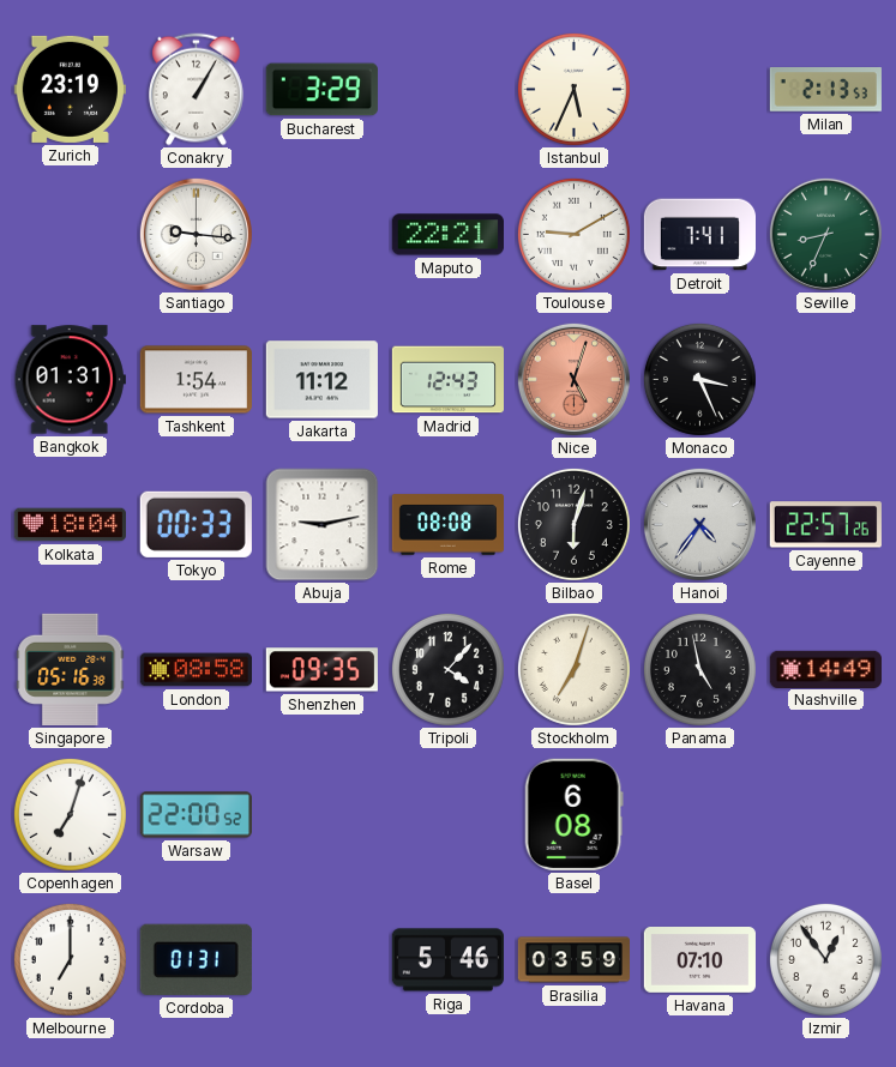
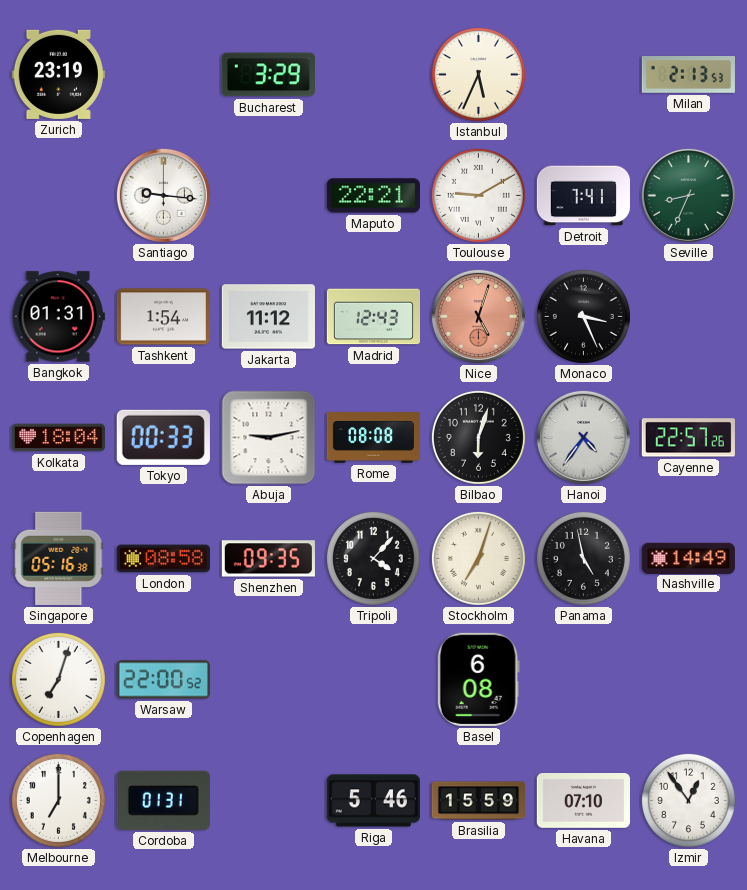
Conakry: 1:05 -> none
Brasilia: 03:59 -> 15:59
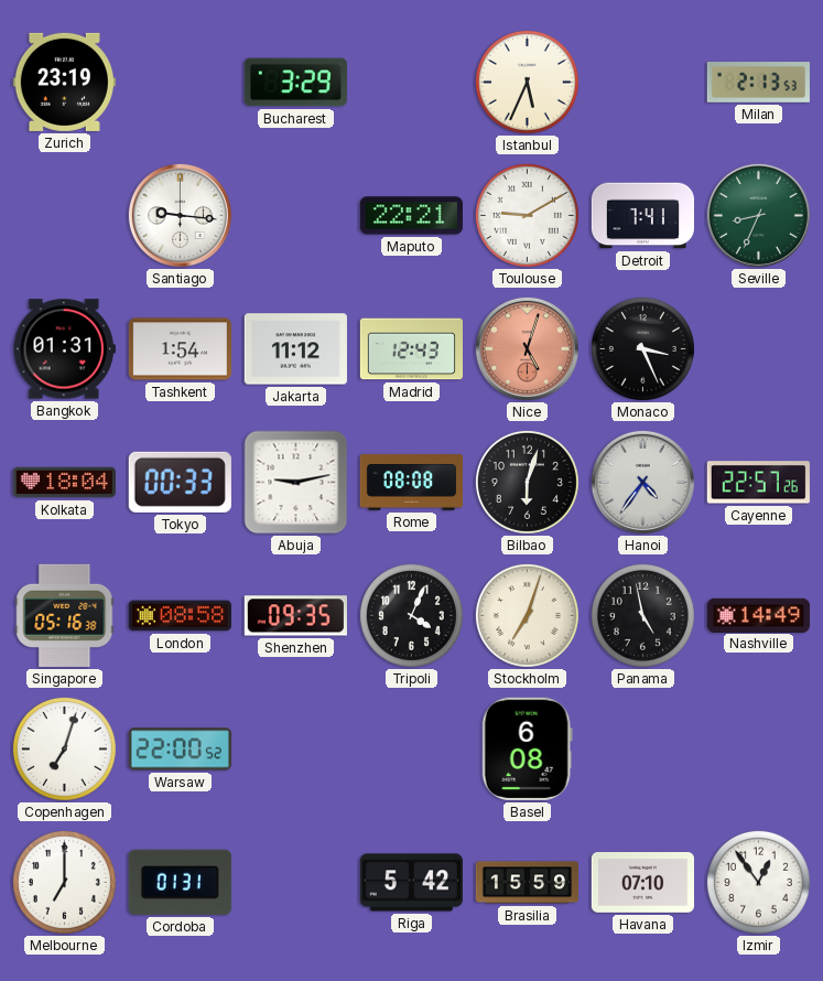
Tripoli: 4:07 -> 4:04
Riga: 5:46 -> 5:42
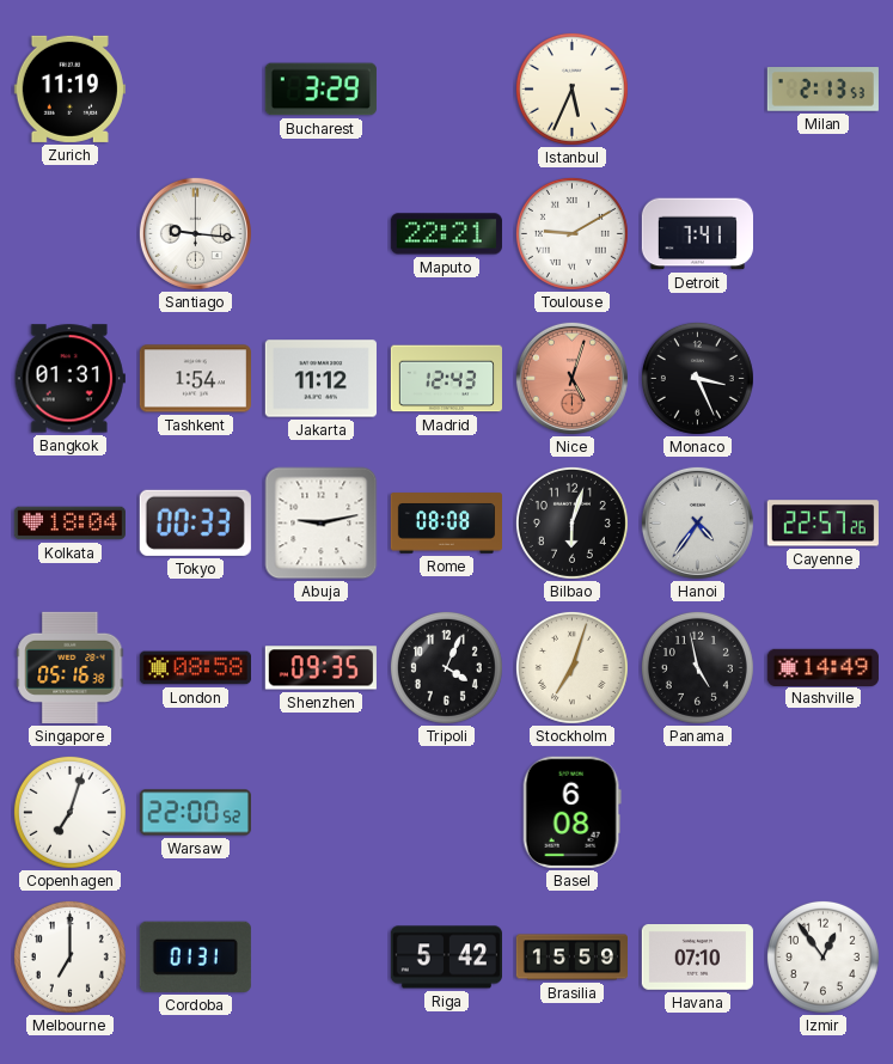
Zurich: 23:19 -> 11:19
Seville: 8:34 -> none
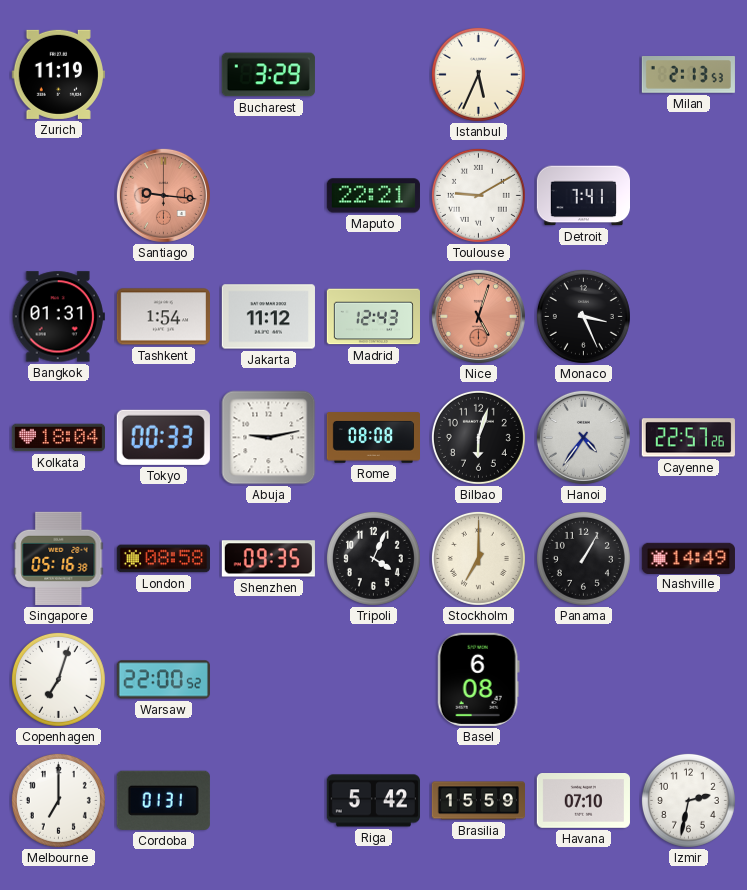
Santiago dial: white -> salmon
Stockholm: 7:03 -> 7:00
Panama: 4:58 -> 1:05
Izmir: 12:54 -> 2:32
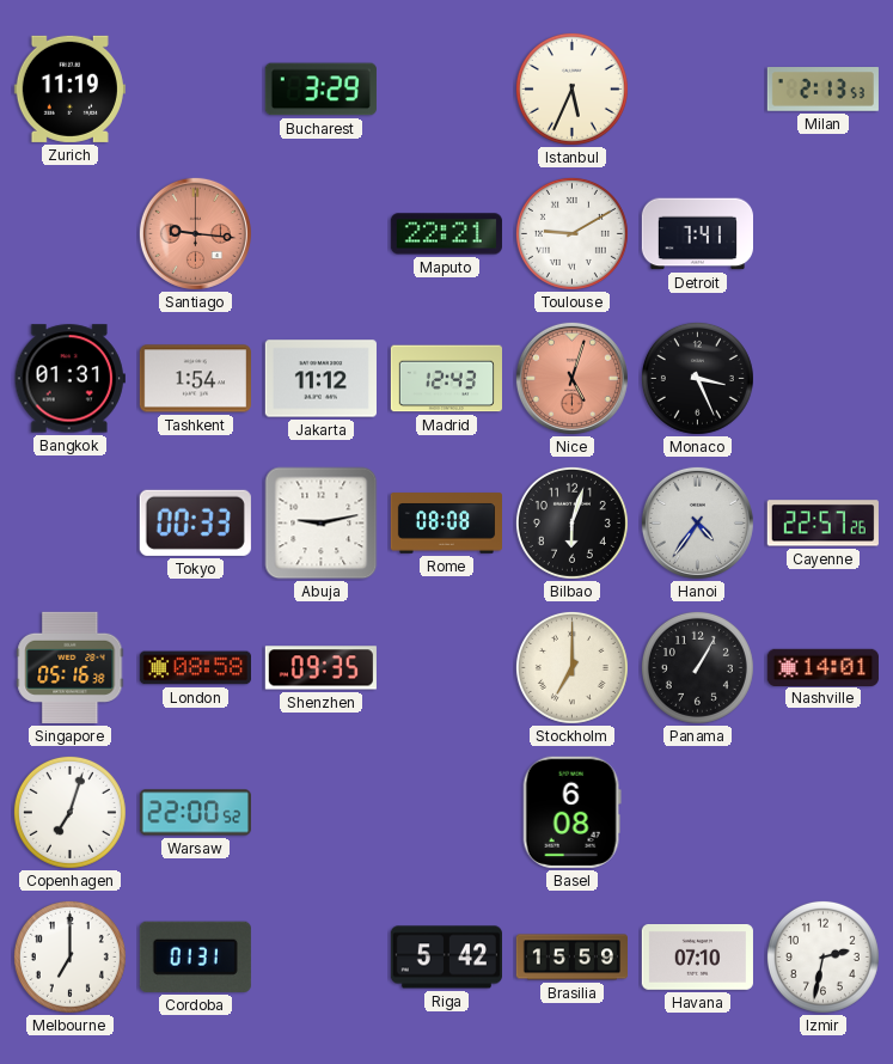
Kolkata: 18:04 -> none
Tripoli: 4:04 -> none
Nashville: 14:49 -> 14:01
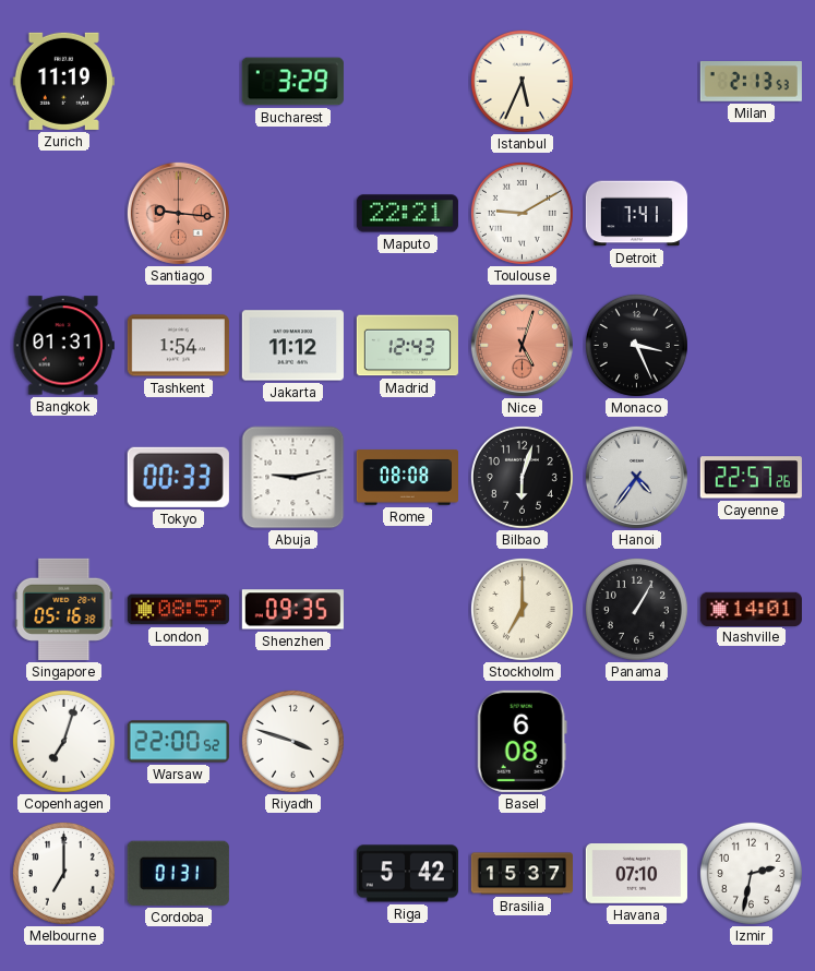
London: 08:58 -> 08:57
Riyadh: none -> 3:48
Brasilia: 15:59 -> 15:37
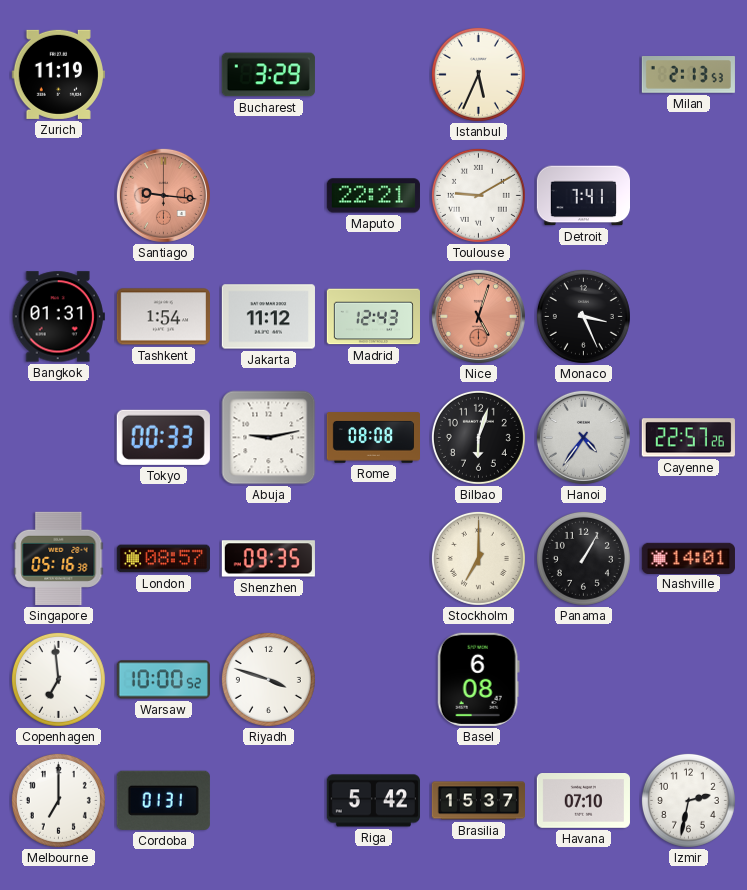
Copenhagen: 7:03 -> 6:59
Warsaw: 22:00 -> 10:00
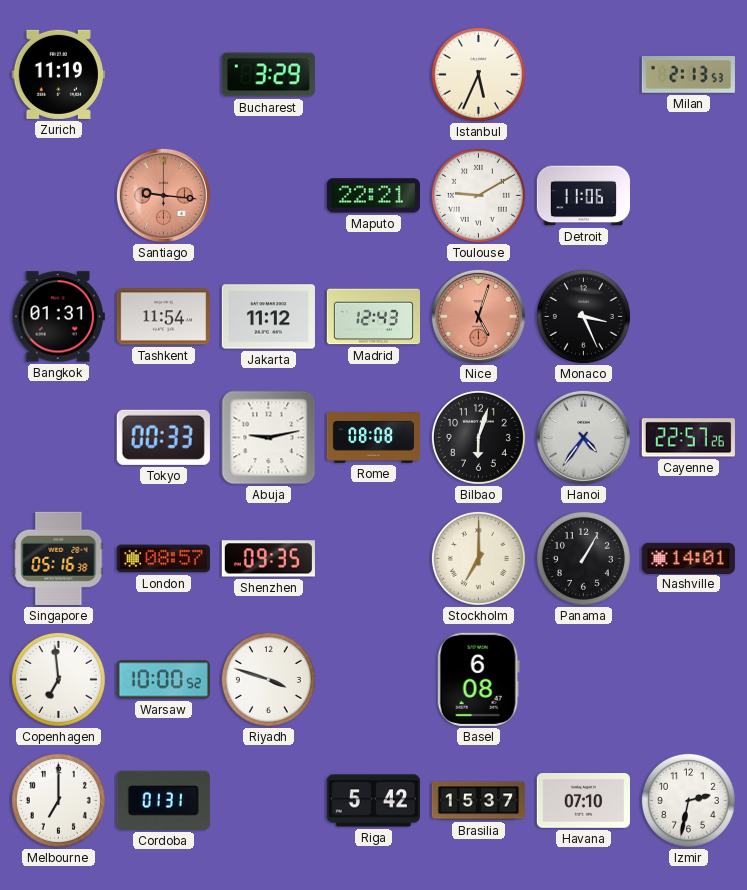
Detroit: 7:41 -> 11:06
Tashkent: 1:54 -> 11:54
